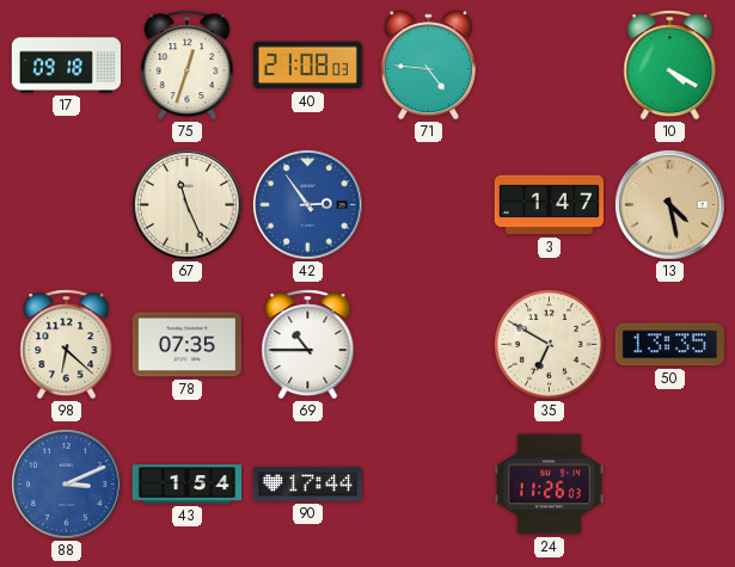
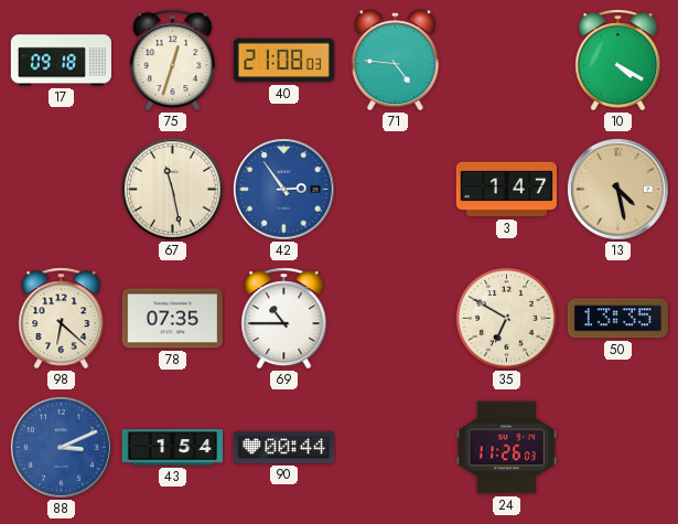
67: 11:26 -> 11:28
90: 17:44 -> 00:44
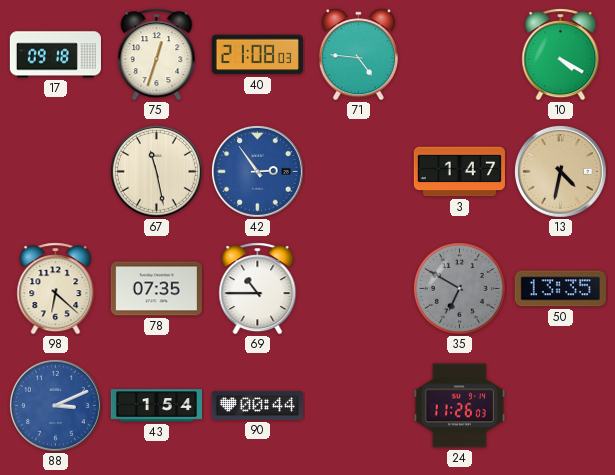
13: 4:28 -> 4:32
35 dial: cream -> grey
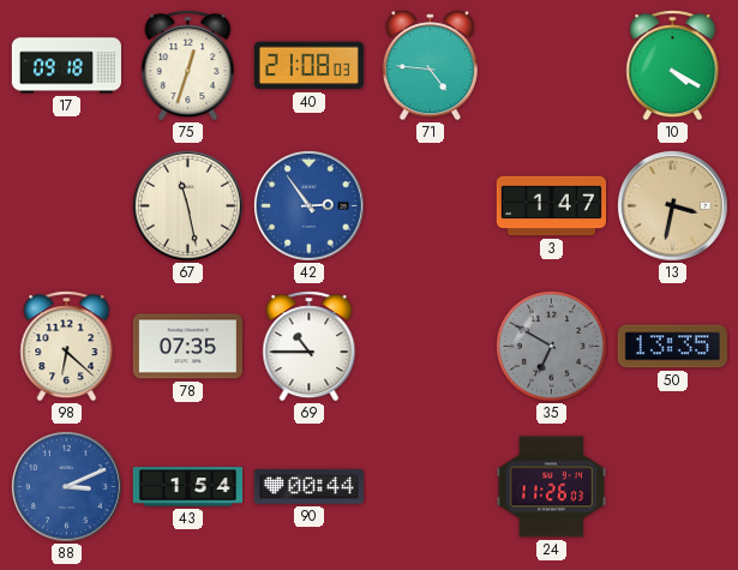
13: 4:32 -> 3:32
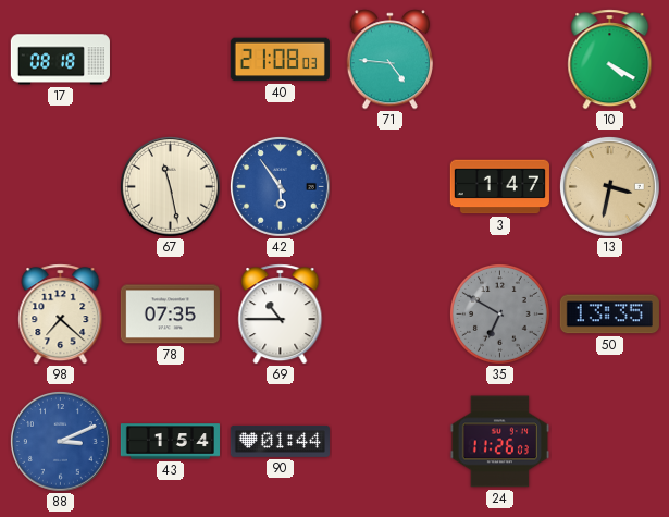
17: 09:18 -> 08:18
75: 12:33 -> none
42: 2:54 -> 5:54
98: 6:22 -> 7:22
90: 00:44 -> 01:44
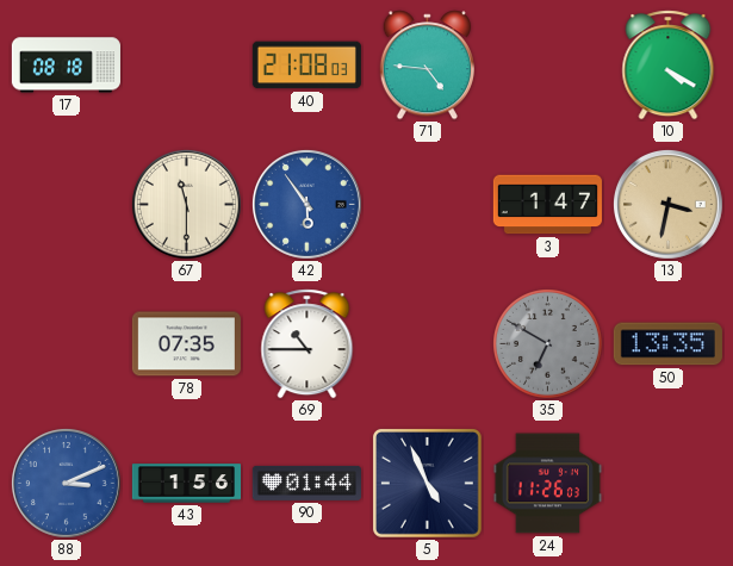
67: 11:28 -> 11:30
98: 7:22 -> none
43: 1:54 -> 1:56
5: none -> 4:56
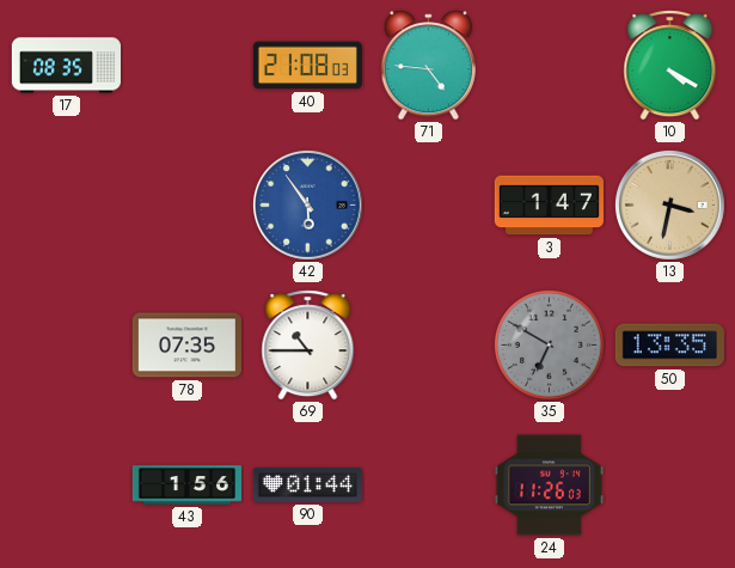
17: 08:18 -> 08:35
67: 11:30 -> none
88: 3:11 -> none
5: 4:56 -> none
